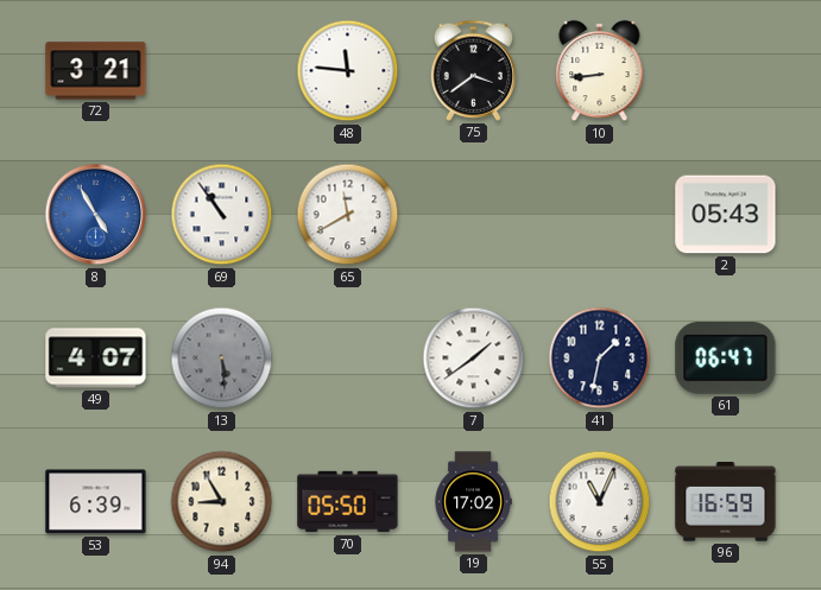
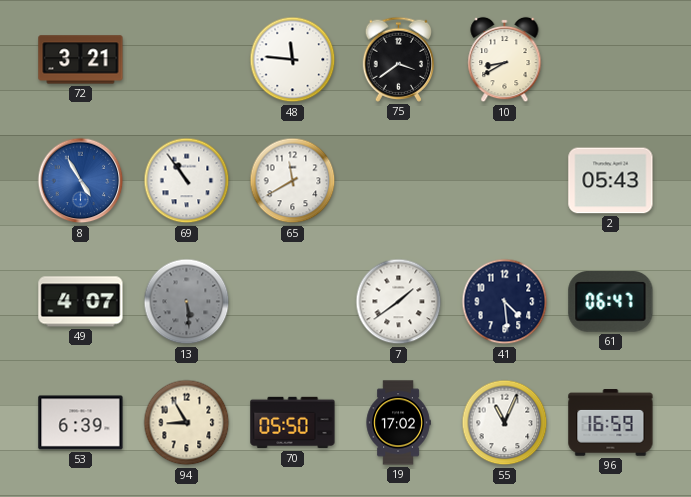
10: 8:44 -> 8:40
41: 1:32 -> 4:29
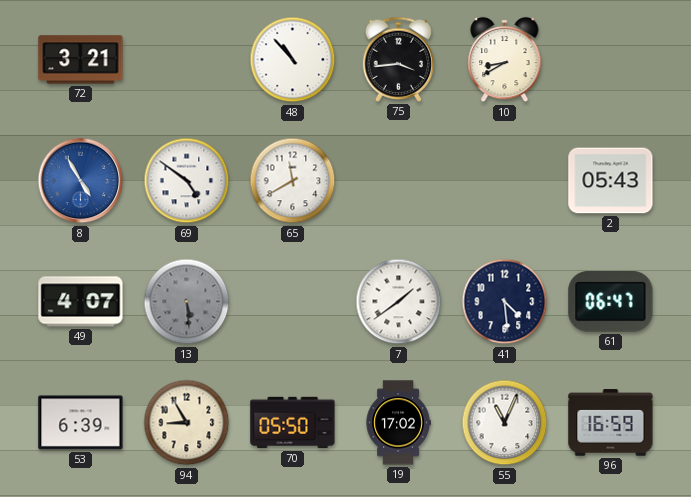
48: 11:46 -> 10:53
75: 3:39 -> 3:44
69: 10:54 -> 4:51
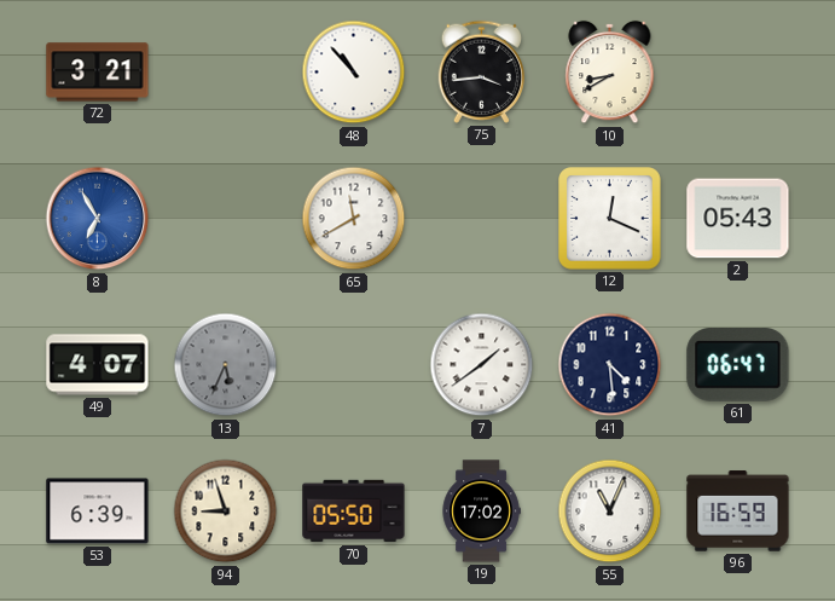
8: 4:55 -> 6:55
69: 4:51 -> none
12: none -> 12:19
13: 5:29 -> 5:34
94: 8:55 -> 8:57
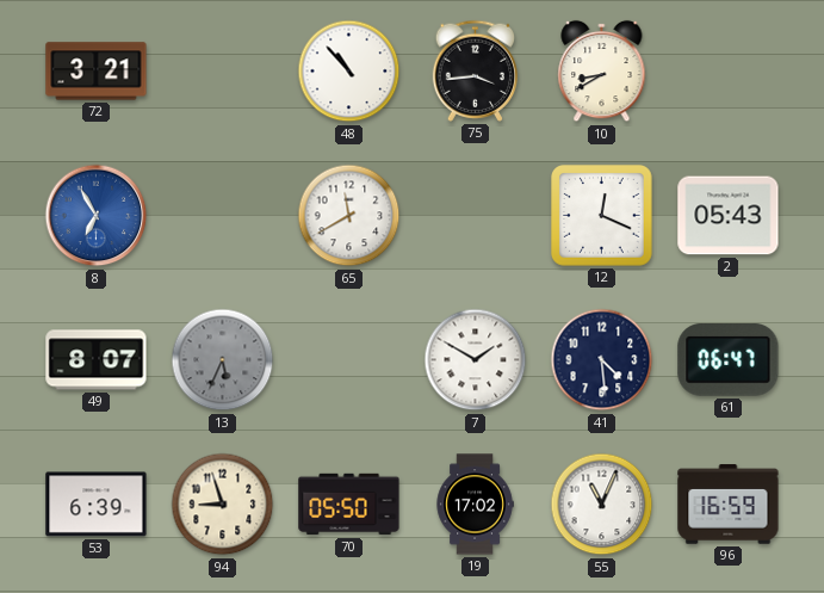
49: 4:07 -> 8:07
7: 1:39 -> 1:50
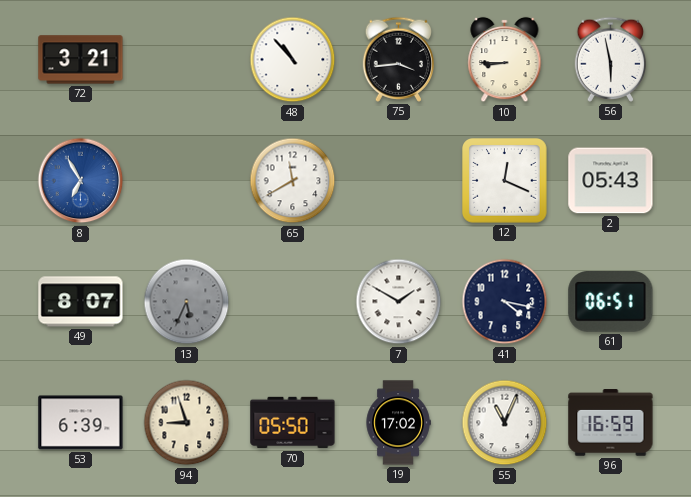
10: 8:40 -> 8:45
56: none -> 5:58
41: 4:29 -> 4:17
61: 06:47 -> 06:51
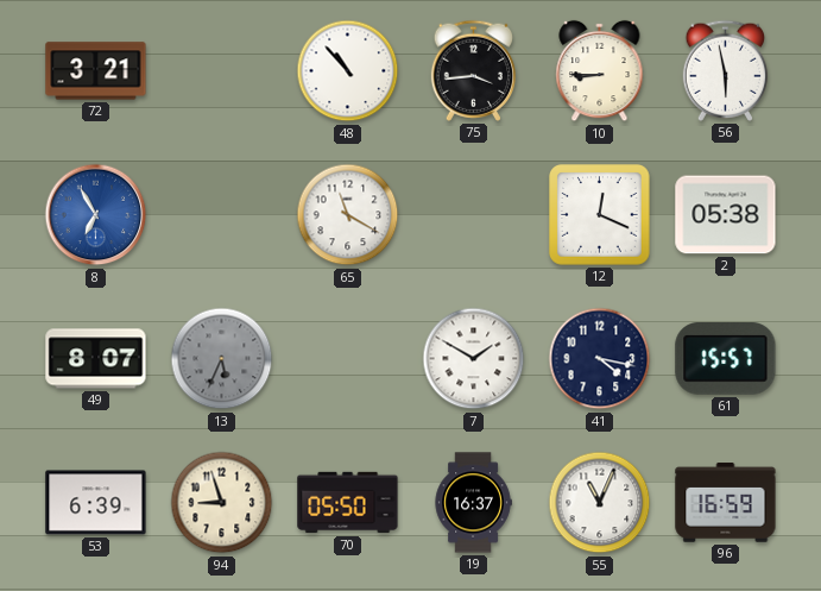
65: 11:40 -> 11:20
2: 05:43 -> 05:38
61: 06:51 -> 15:57
19: 17:02 -> 16:37
